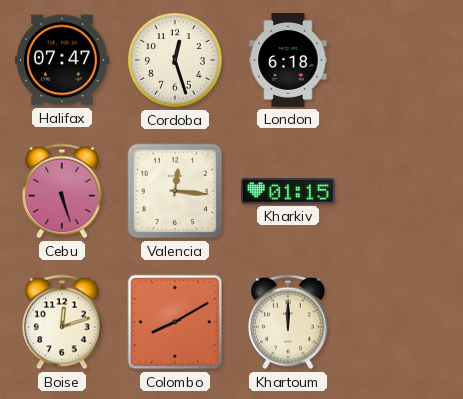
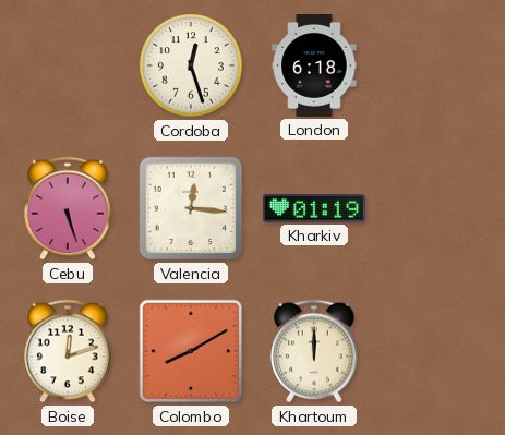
Halifax: 07:47 -> none
Kharkiv: 01:15 -> 01:19
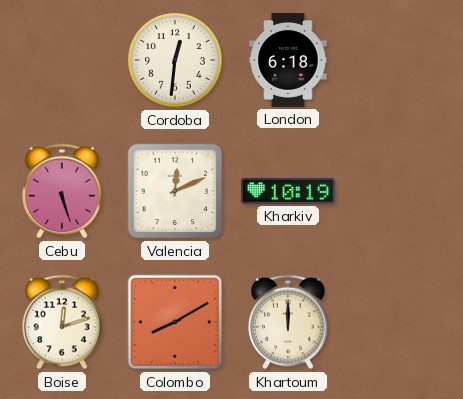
Cordoba: 12:27 -> 12:31
Valencia: 12:16 -> 12:11
Kharkiv: 01:19 -> 10:19
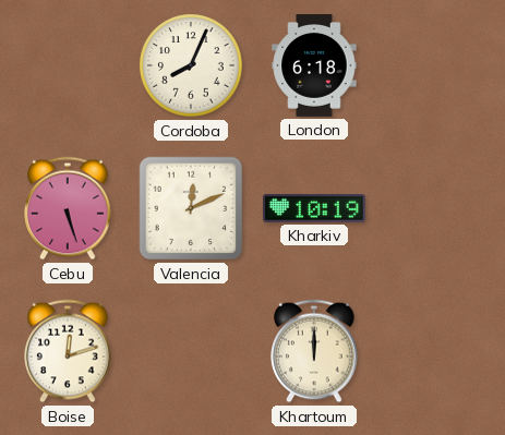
Cordoba: 12:31 -> 8:04
Colombo: 8:10 -> none
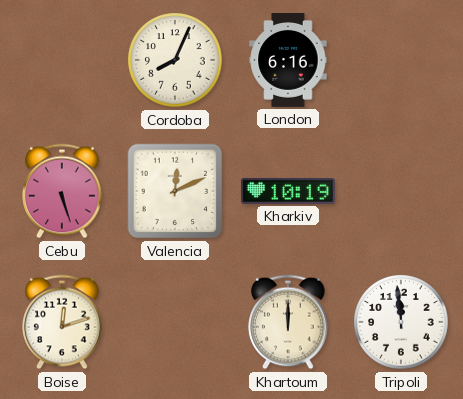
London: 6:18 -> 6:16
Tripoli: none -> 11:59
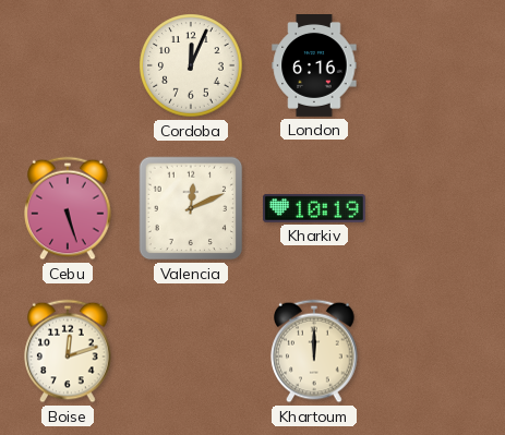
Cordoba: 8:04 -> 12:04
Tripoli: 11:59 -> none
